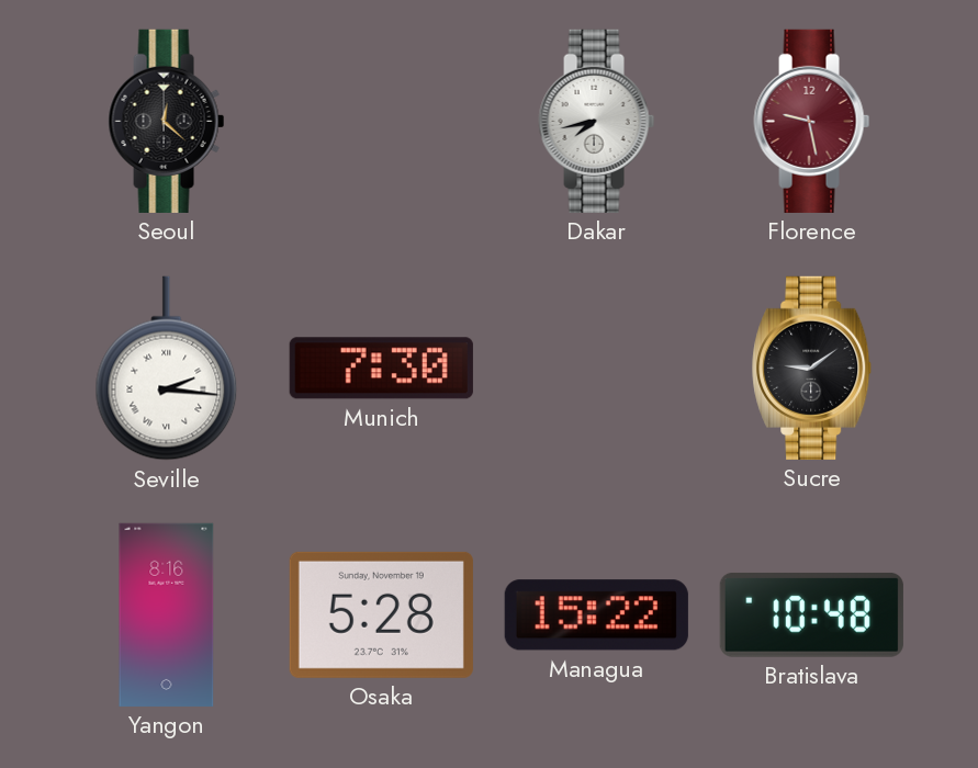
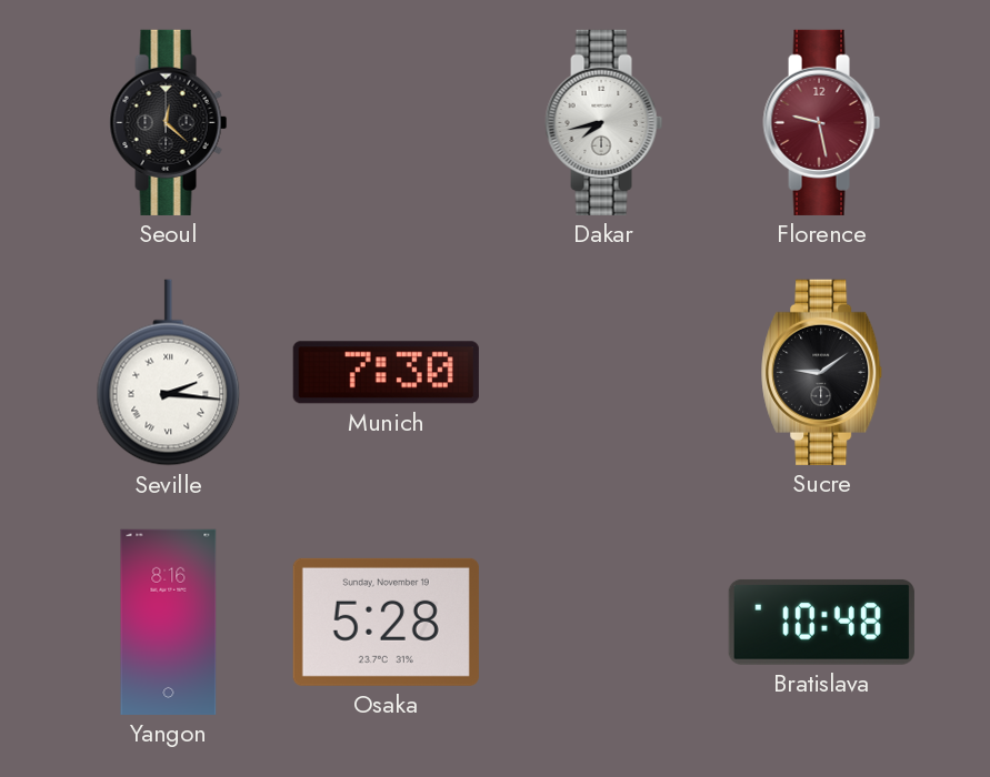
Managua: 15:22 -> none
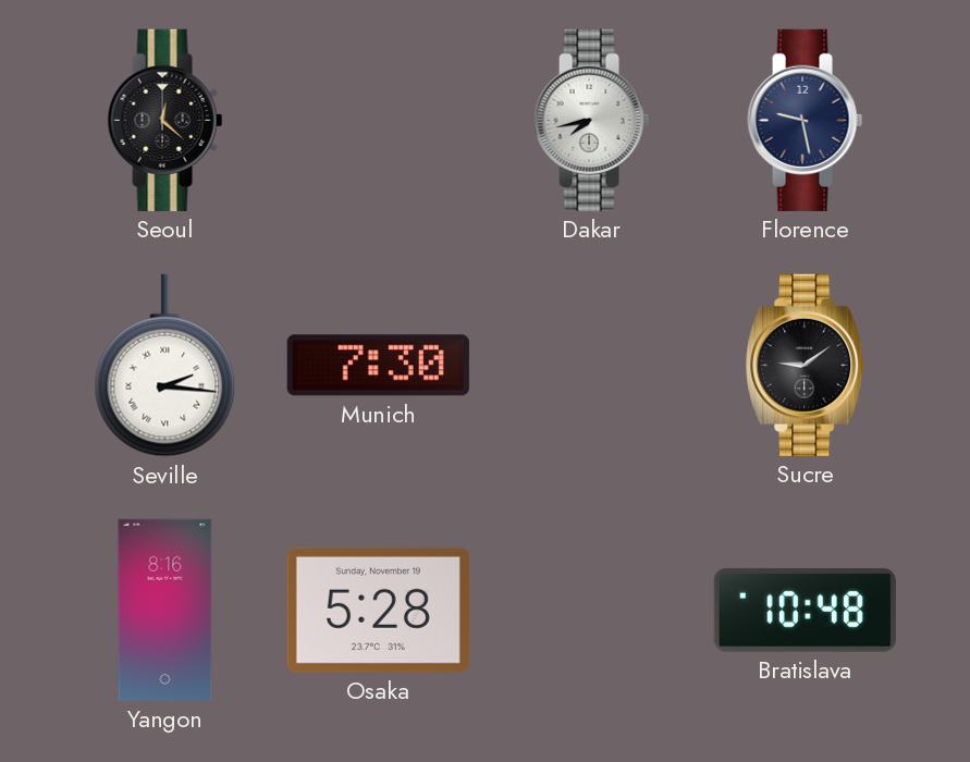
Florence dial: burgundy -> navy
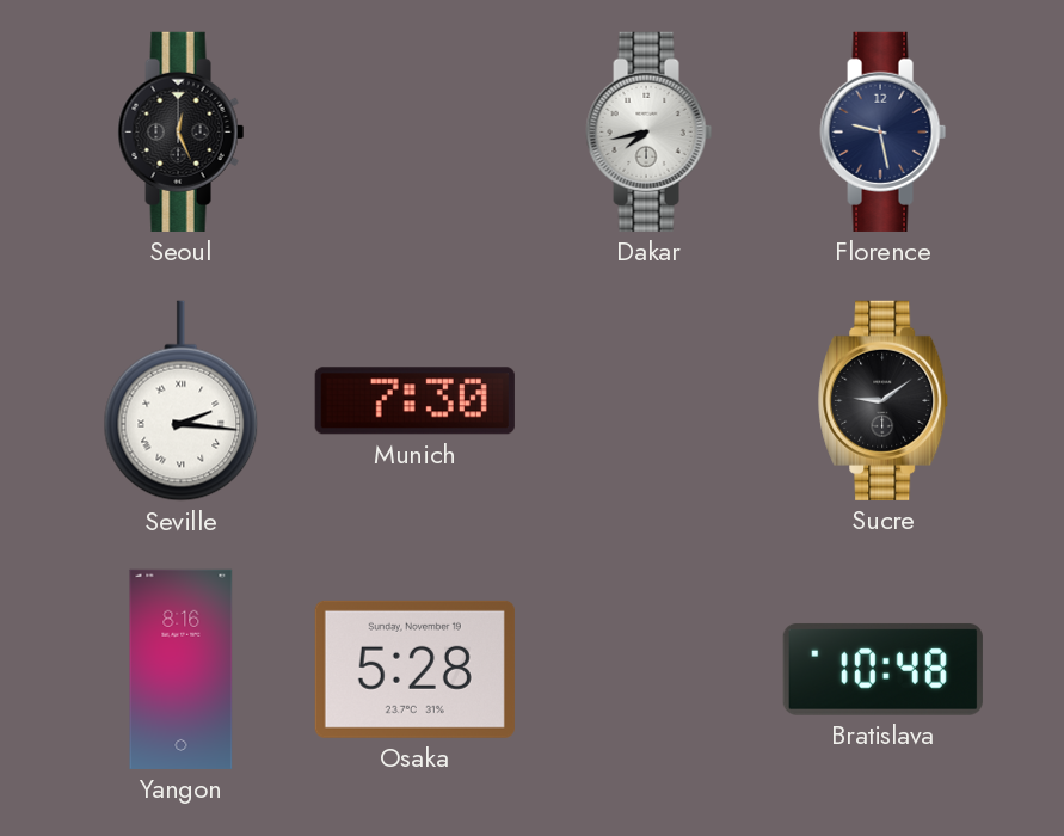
Seoul: 12:22 -> 12:26
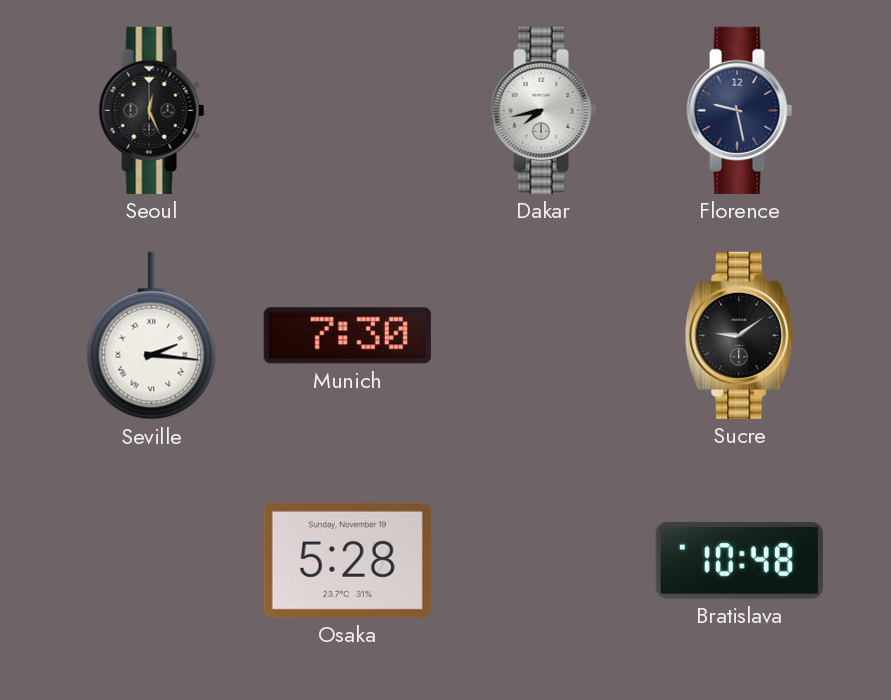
Yangon: 8:16 -> none
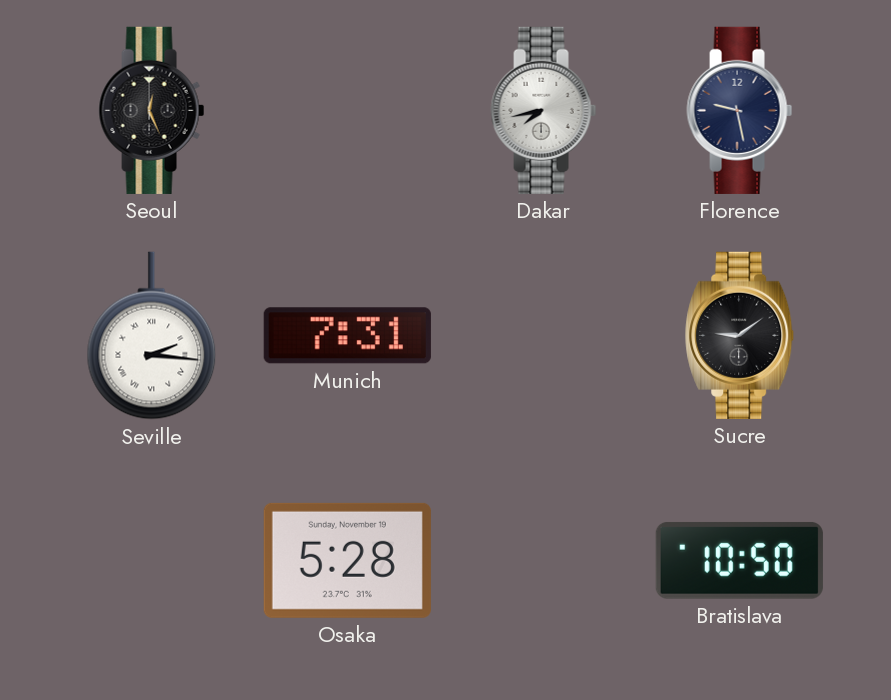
Munich: 7:30 -> 7:31
Bratislava: 10:48 -> 10:50
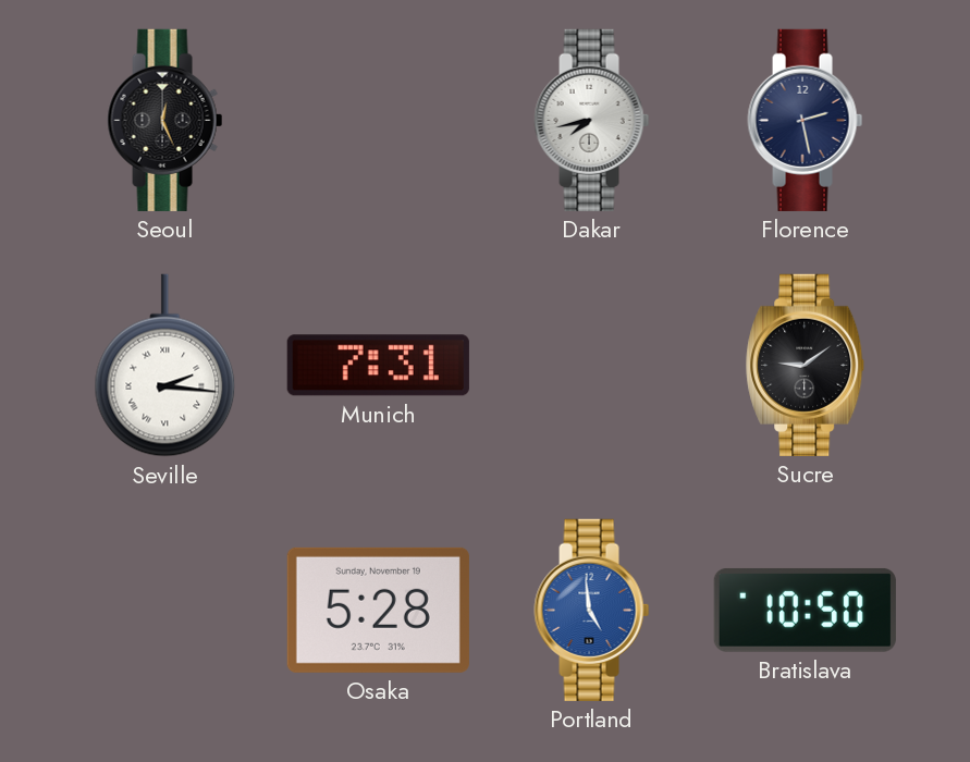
Florence: 9:28 -> 2:28
Portland: none -> 4:59
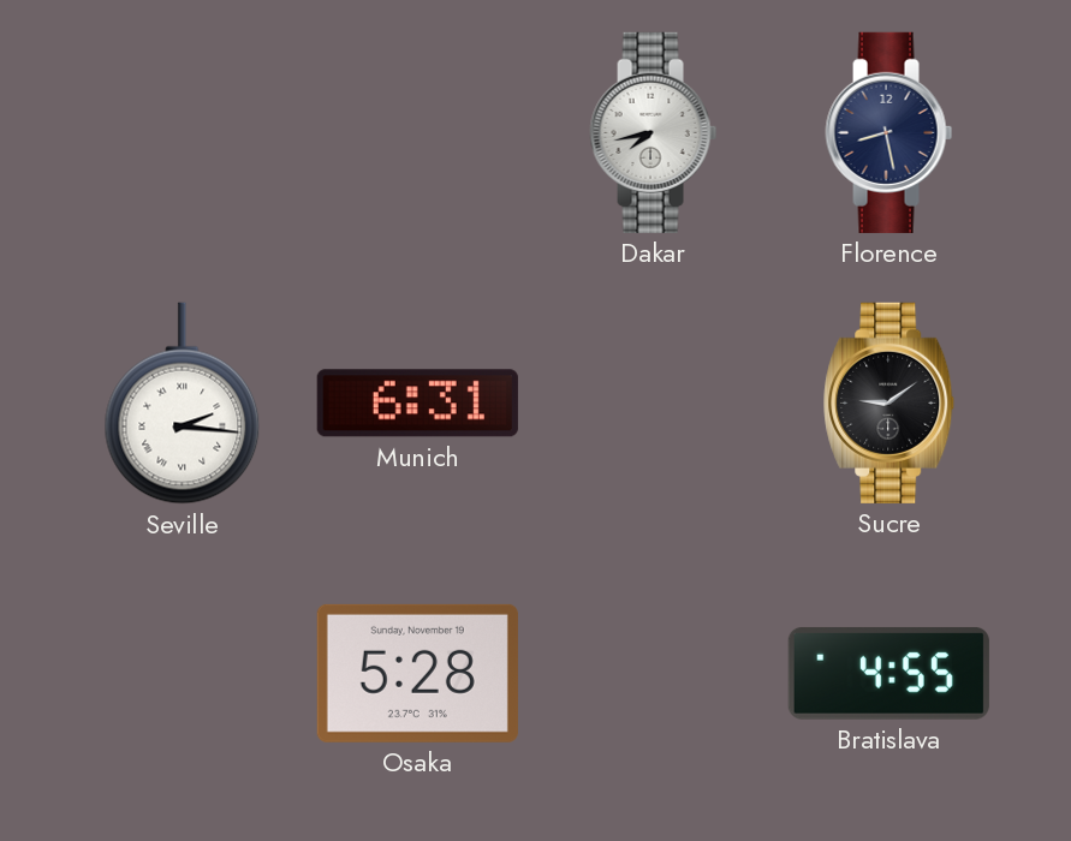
Seoul: 12:26 -> none
Florence: 2:28 -> 8:28
Munich: 7:31 -> 6:31
Portland: 4:59 -> none
Bratislava: 10:50 -> 4:55
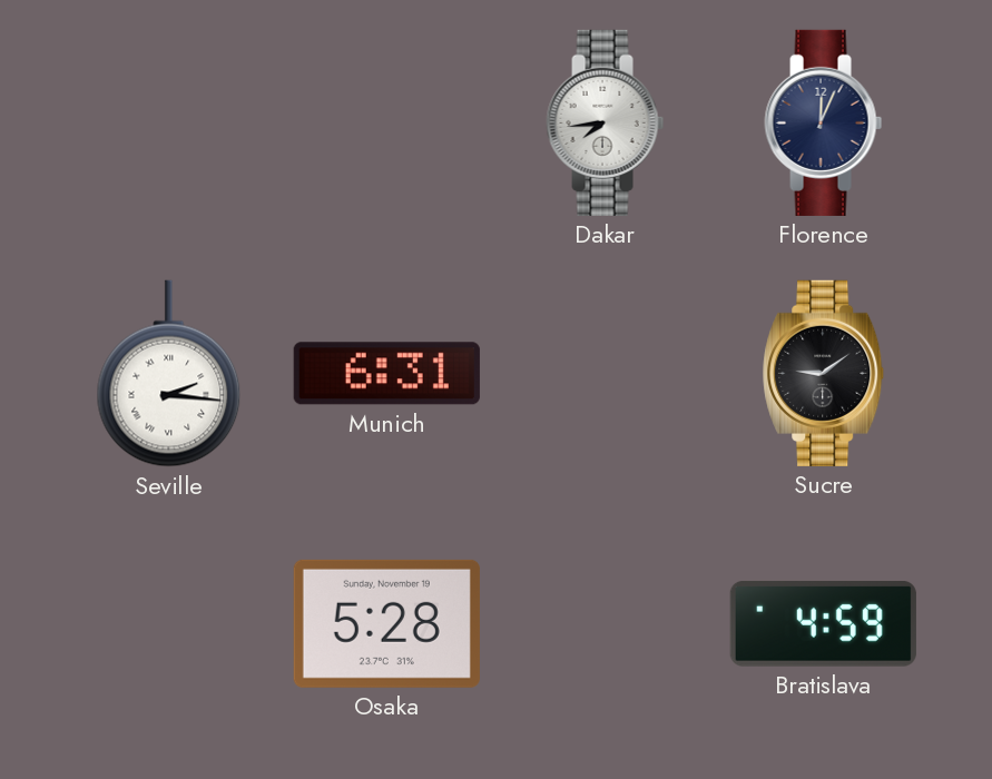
Dakar: 7:43 -> 7:44
Florence: 8:28 -> 12:04
Bratislava: 4:55 -> 4:59
